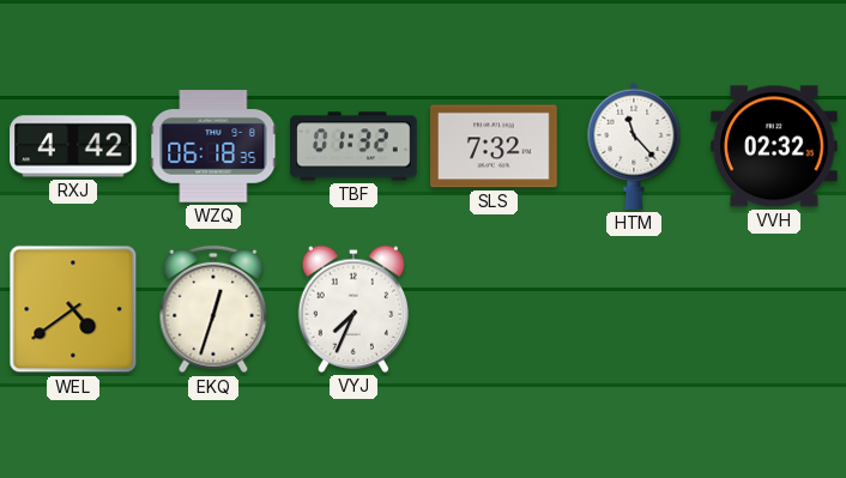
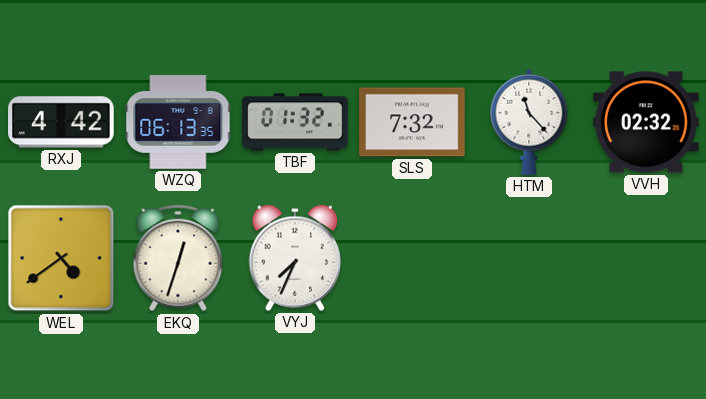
WZQ: 06:18 -> 06:13
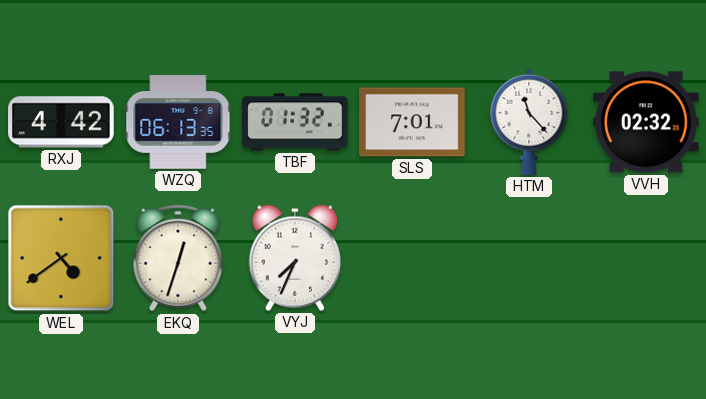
SLS: 7:32 -> 7:01
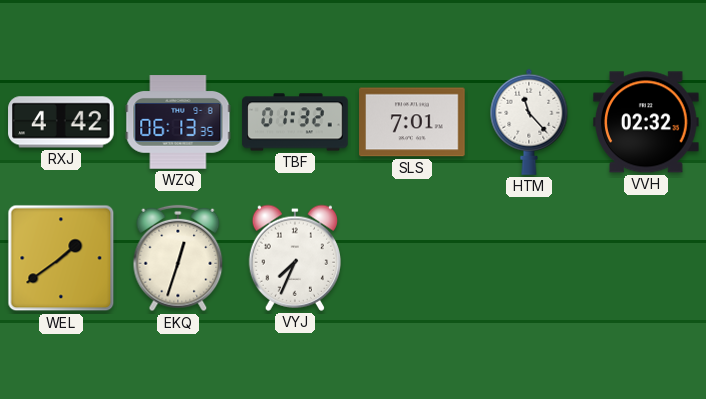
WEL: 4:39 -> 1:39
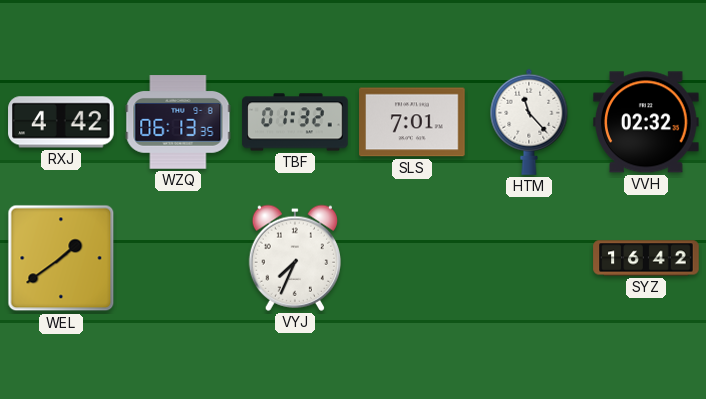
EKQ: 12:33 -> none
SYZ: none -> 16:42
